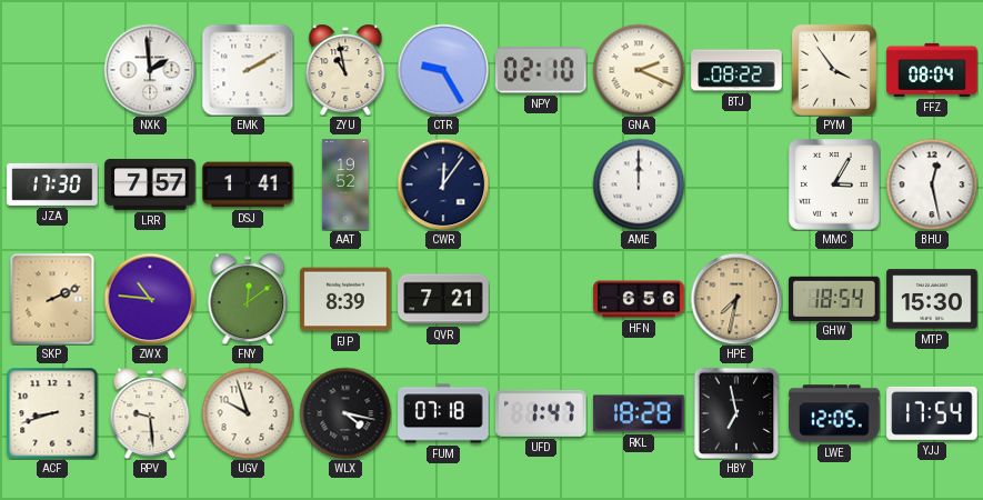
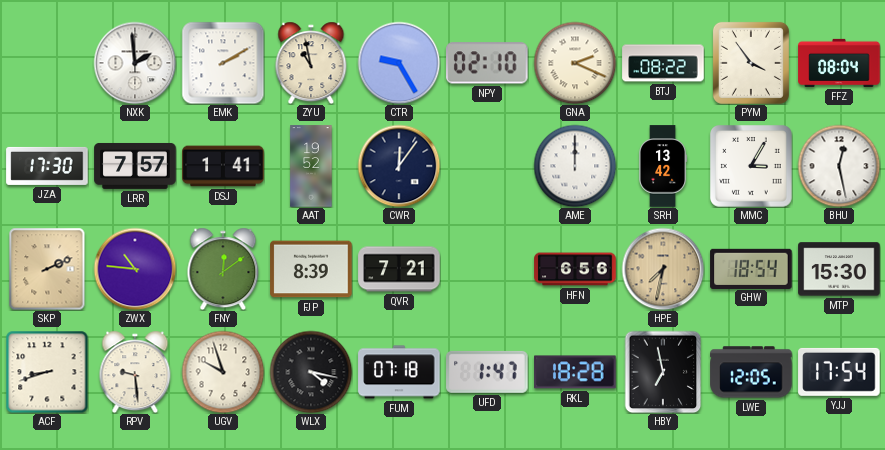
SRH: none -> 13:42
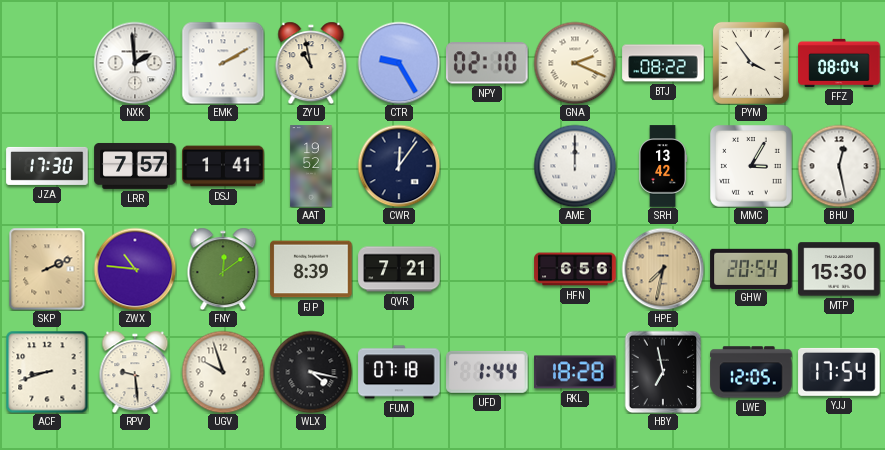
GHW: 18:54 -> 20:54
UFD: 1:47 -> 1:44
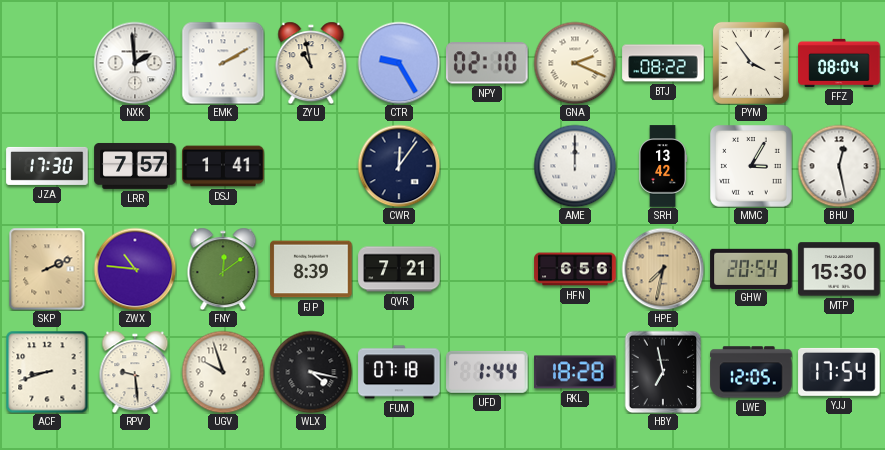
AAT: 19:52 -> none
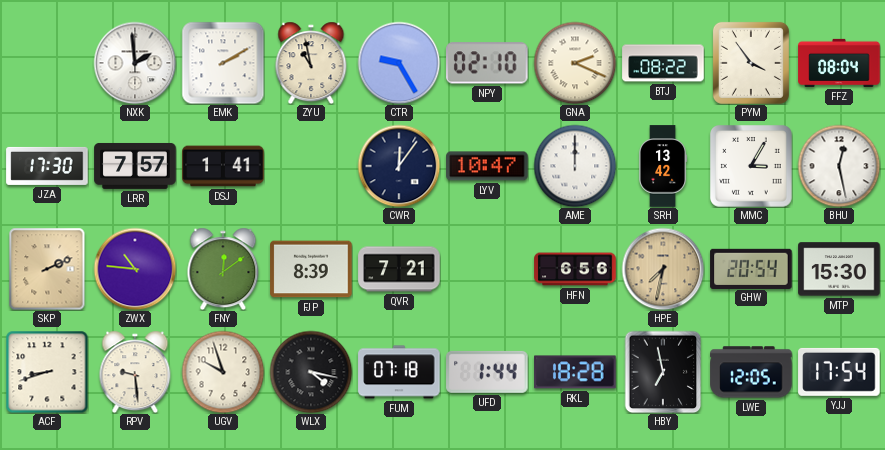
LYV: none -> 10:47
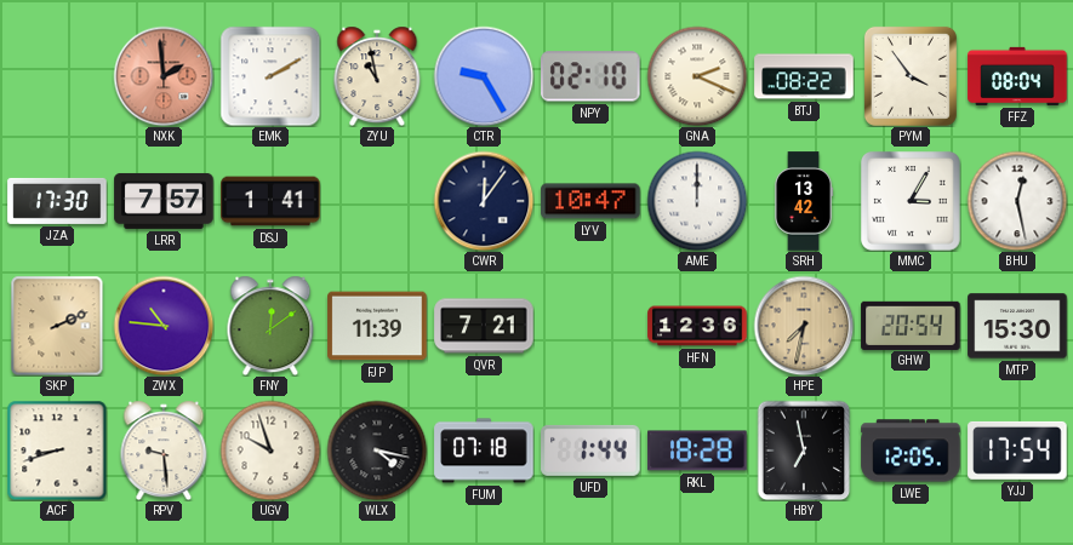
NXK dial: white -> salmon
FJP: 8:39 -> 11:39
HFN: 6:56 -> 12:36
